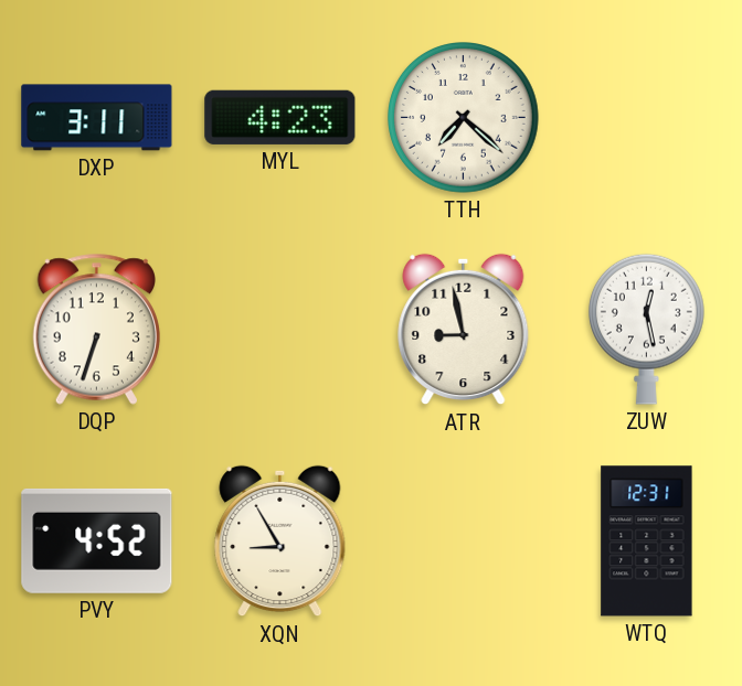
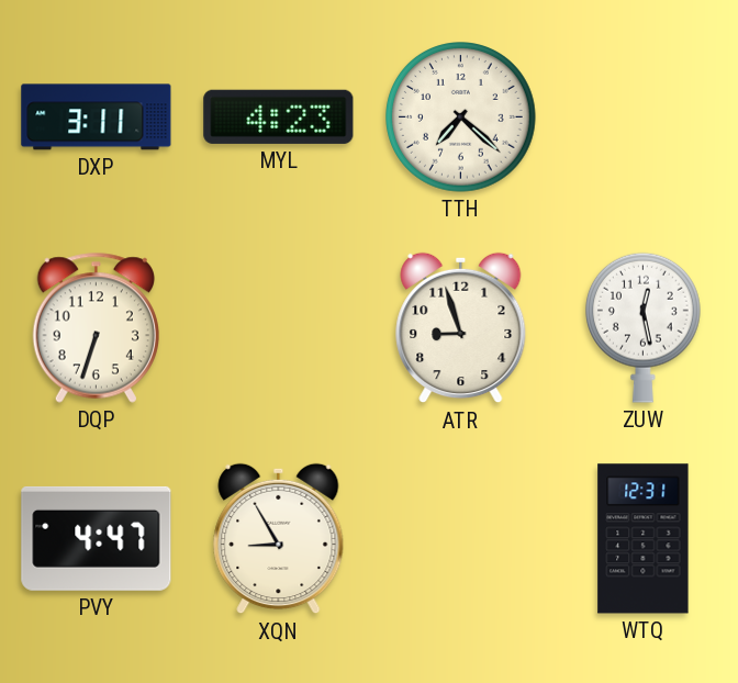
ATR: 8:58 -> 8:57
PVY: 4:52 -> 4:47
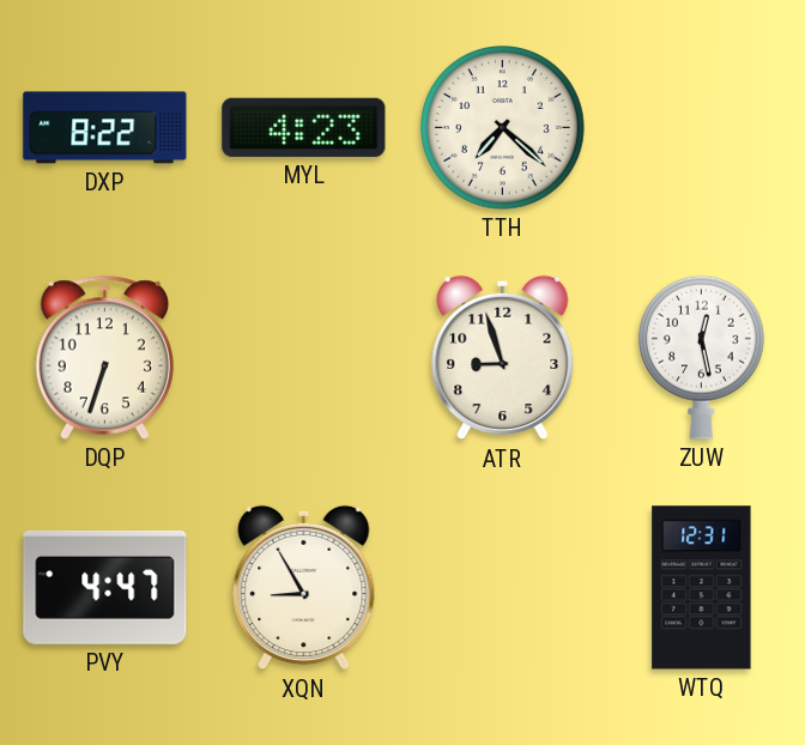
DXP: 3:11 -> 8:22
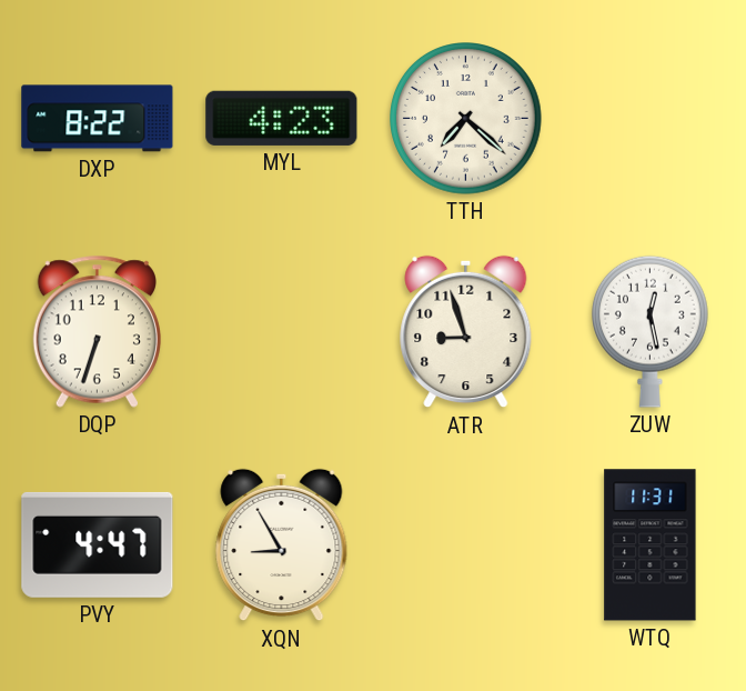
WTQ: 12:31 -> 11:31
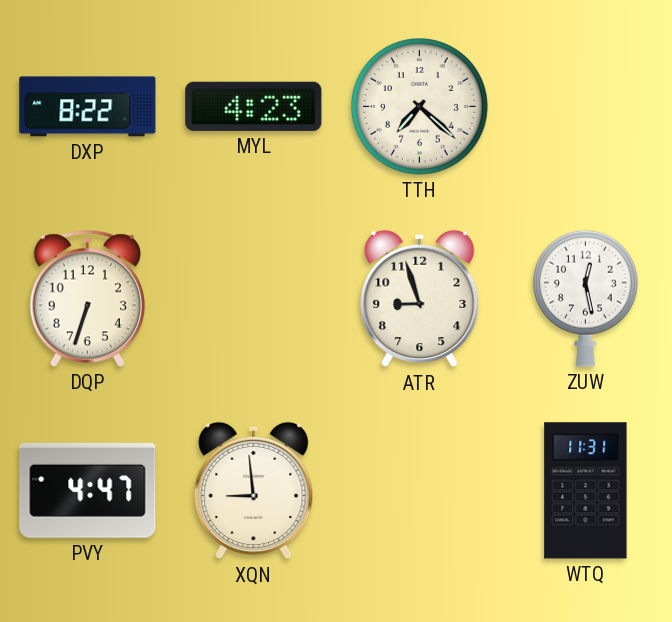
XQN: 8:55 -> 8:59
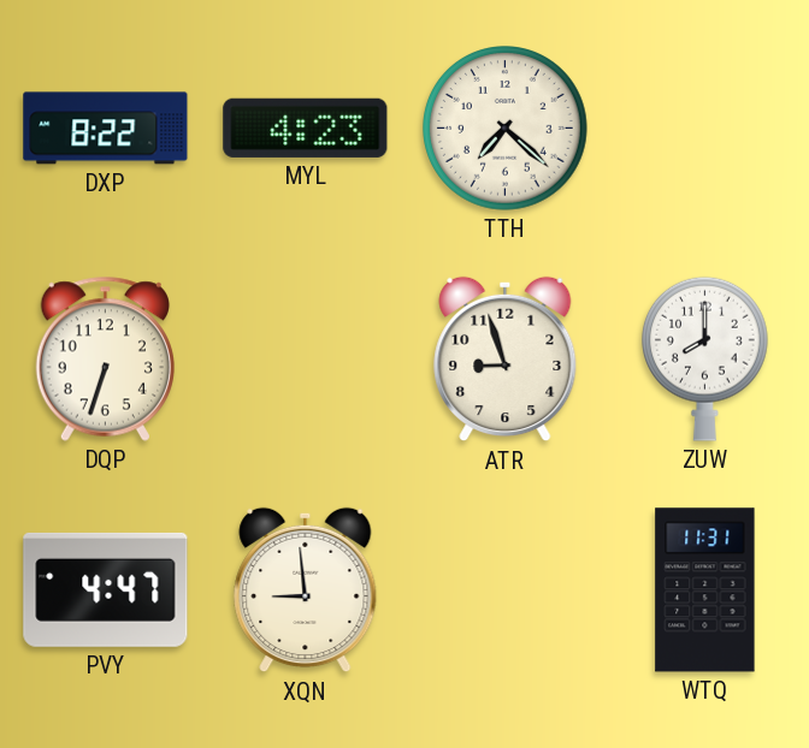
ZUW: 12:28 -> 8:00
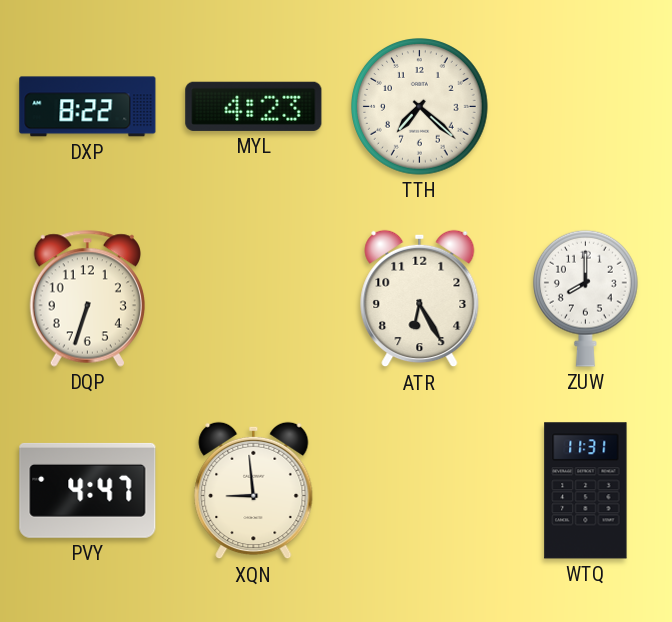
ATR: 8:57 -> 6:25
